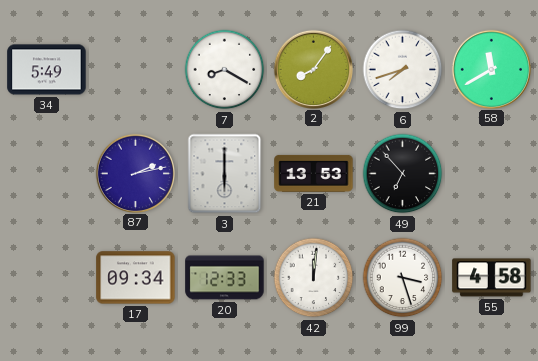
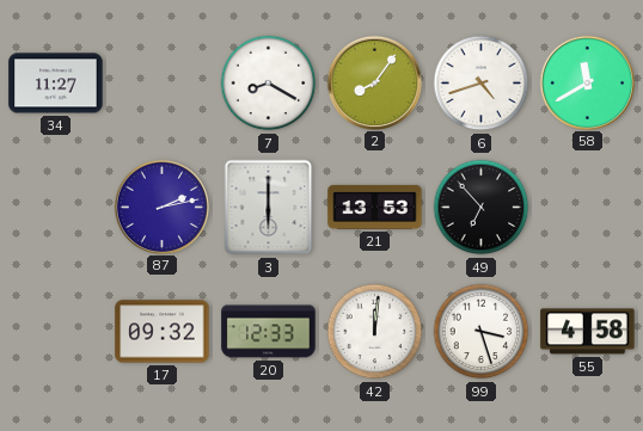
34: 5:49 -> 11:27
6: 7:42 -> 4:42
17: 09:34 -> 09:32
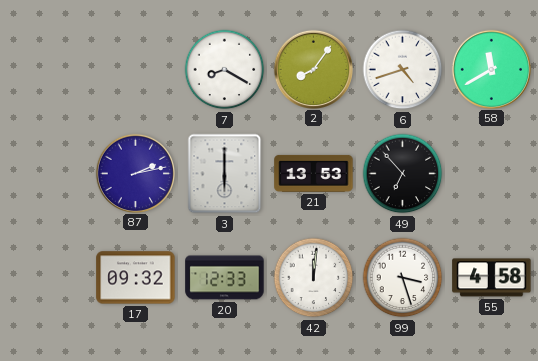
34: 11:27 -> none
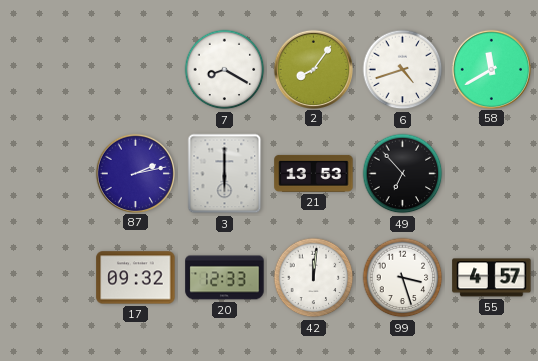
55: 4:58 -> 4:57
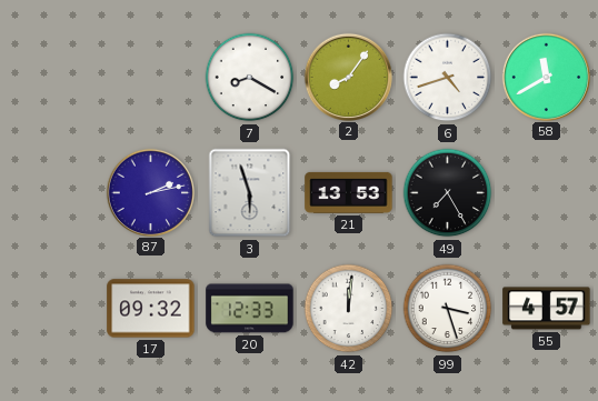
3: 6:00 -> 5:57
49: 6:53 -> 7:25
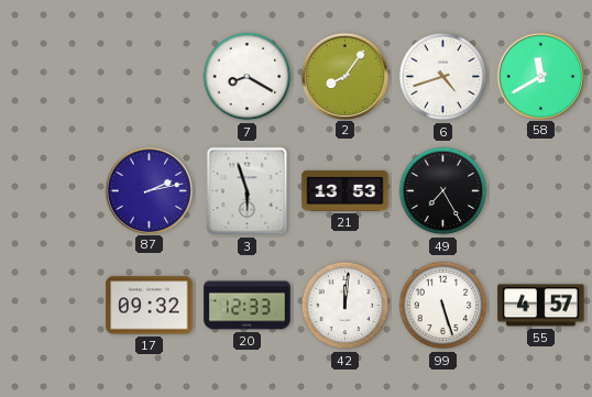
99: 3:27 -> 5:27
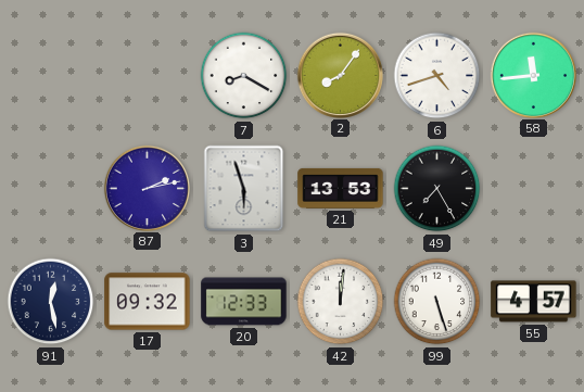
58: 11:40 -> 11:44
91: none -> 12:28
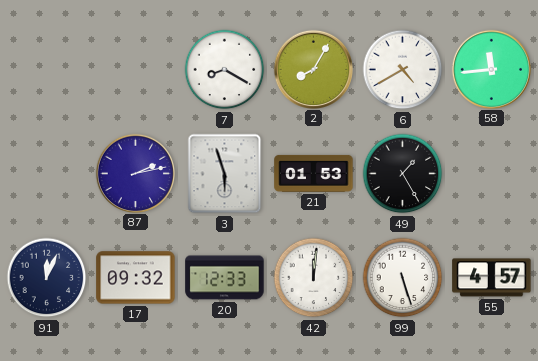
2: 8:06 -> 8:05
6: 4:42 -> 4:40
21: 13:53 -> 01:53
49: 7:25 -> 1:25
91: 12:28 -> 12:04
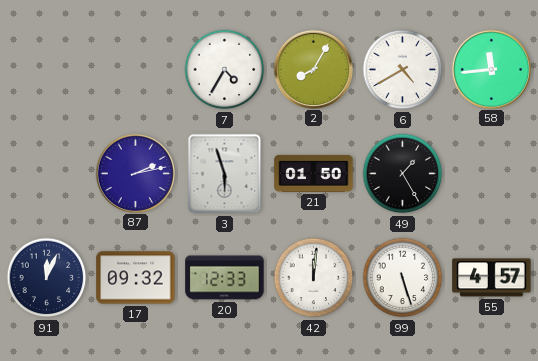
7: 8:20 -> 4:35
21: 01:53 -> 01:50
